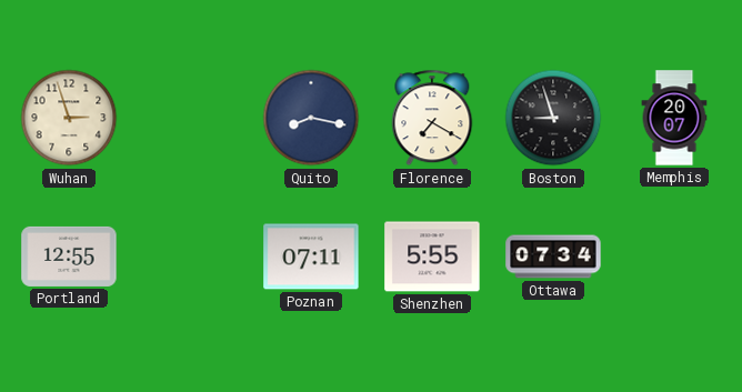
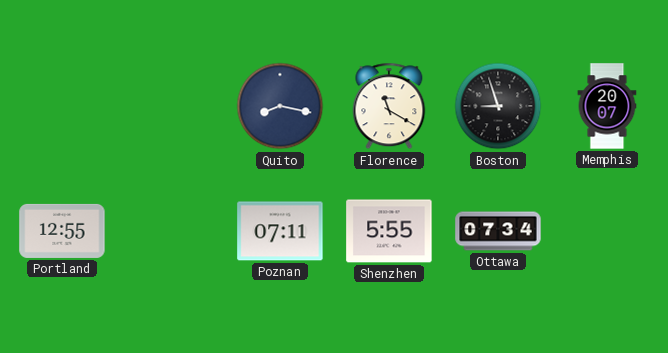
Wuhan: 2:57 -> none
Florence: 7:20 -> 11:20
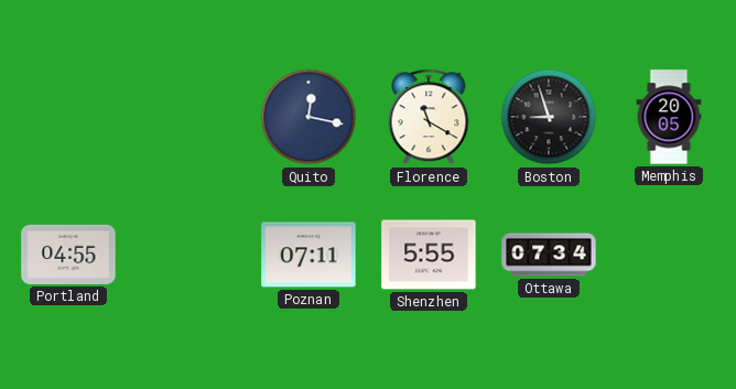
Quito: 8:17 -> 12:17
Memphis: 20:07 -> 20:05
Portland: 12:55 -> 04:55
